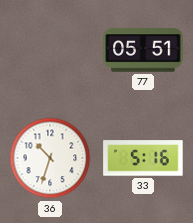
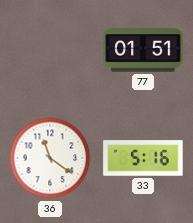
77: 05:51 -> 01:51
36: 10:33 -> 11:21
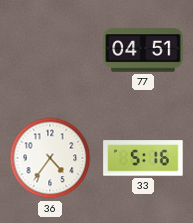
77: 01:51 -> 04:51
36: 11:21 -> 4:36
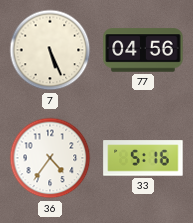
7: none -> 5:26
77: 04:51 -> 04:56
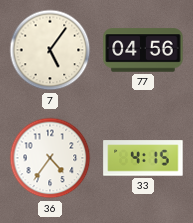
7: 5:26 -> 5:06
33: 5:16 -> 4:15
